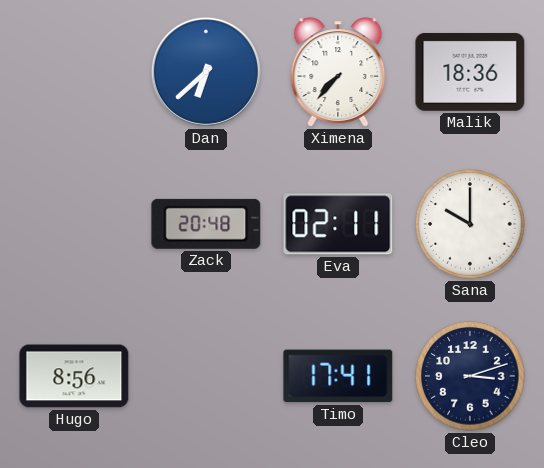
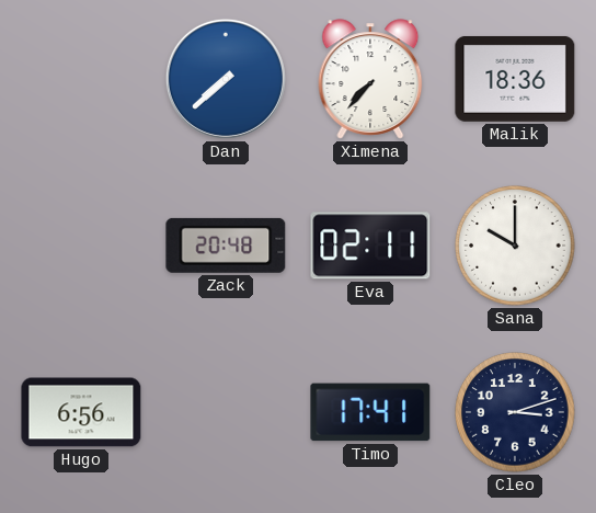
Dan: 6:38 -> 7:38
Hugo: 8:56 -> 6:56
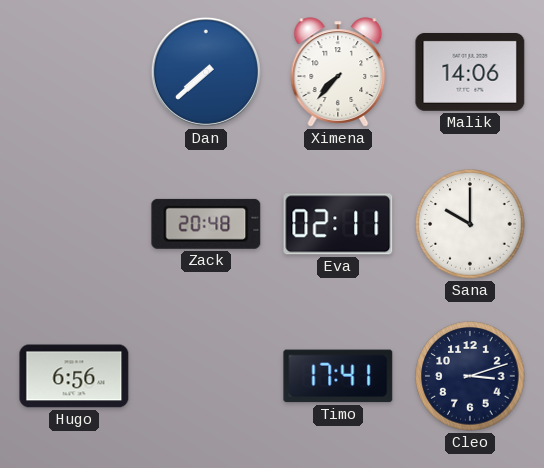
Malik: 18:36 -> 14:06
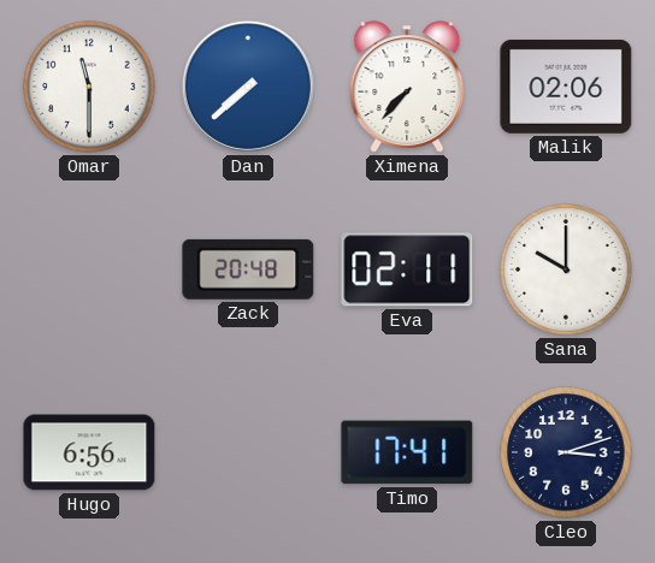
Omar: none -> 11:30
Malik: 14:06 -> 02:06
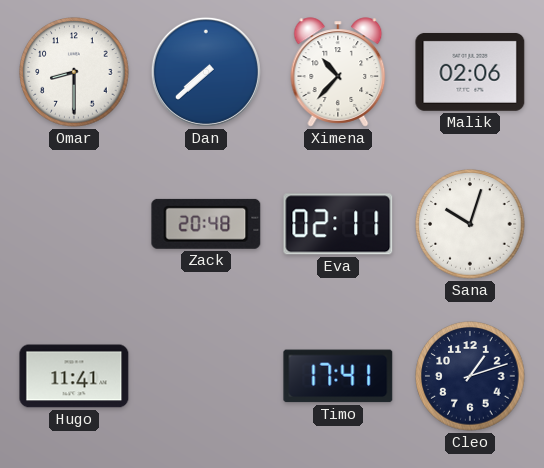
Omar: 11:30 -> 8:30
Ximena: 7:37 -> 10:37
Sana: 10:00 -> 10:03
Hugo: 6:56 -> 11:41
Cleo: 3:12 -> 1:12
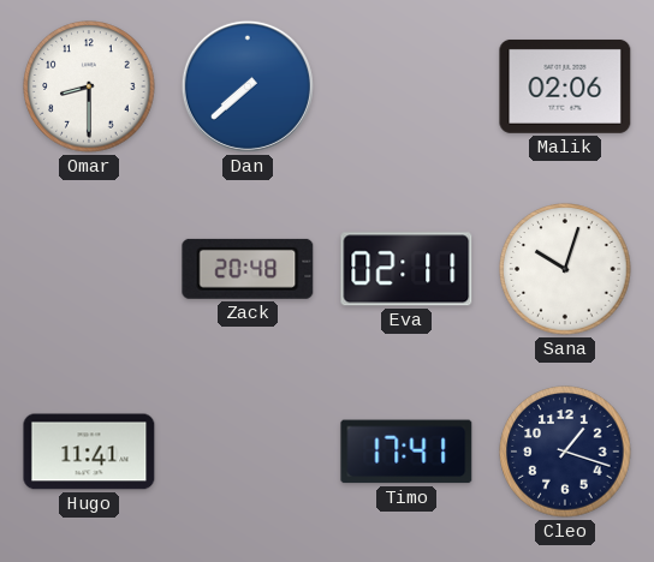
Ximena: 10:37 -> none
Cleo: 1:12 -> 1:18
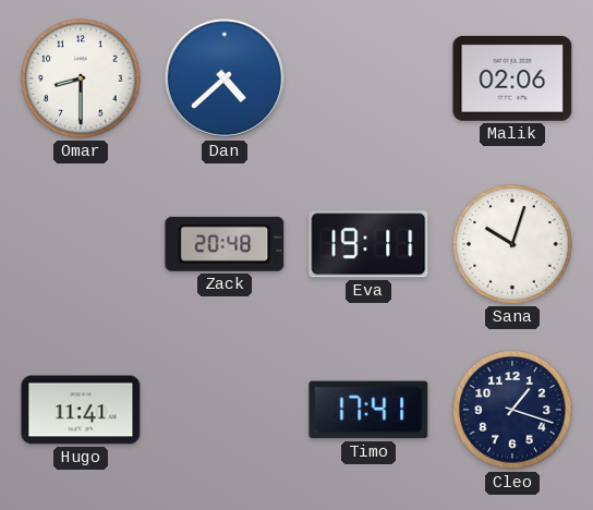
Dan: 7:38 -> 4:38
Eva: 02:11 -> 19:11
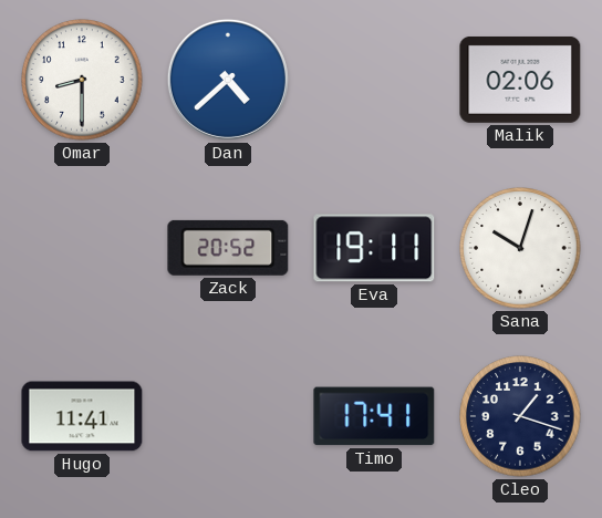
Zack: 20:48 -> 20:52
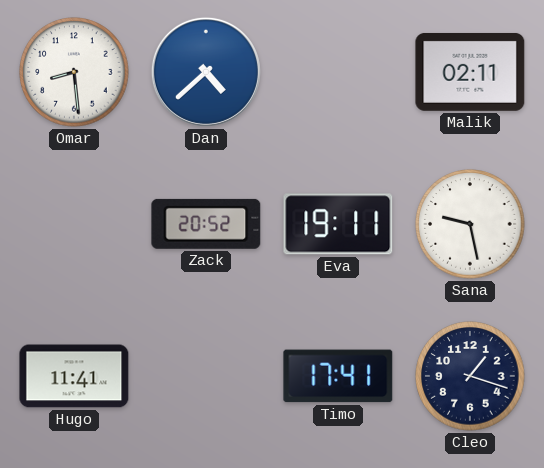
Omar: 8:30 -> 8:29
Malik: 02:06 -> 02:11
Sana: 10:03 -> 9:28
